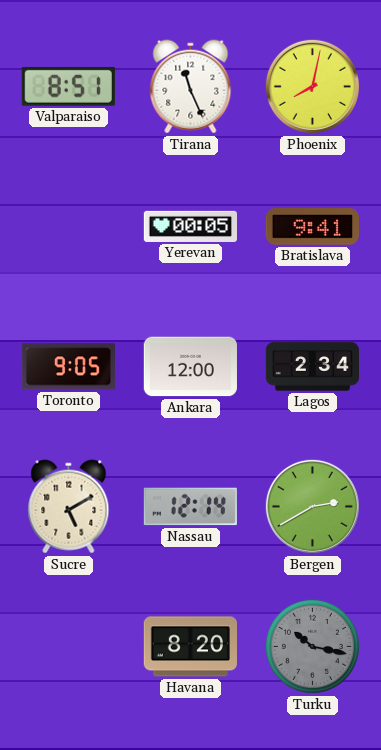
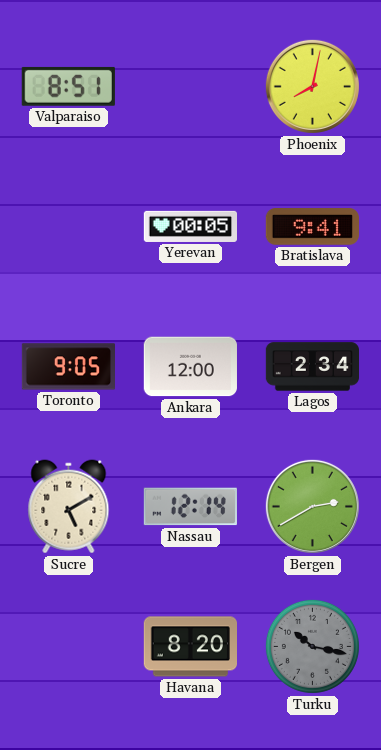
Tirana: 11:26 -> none
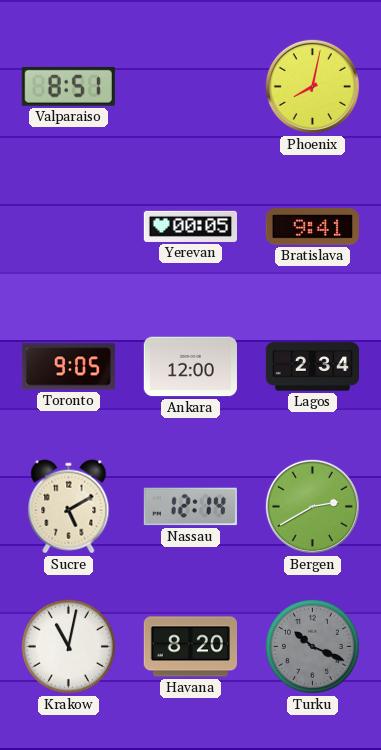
Krakow: none -> 11:02
Turku: 10:17 -> 10:19
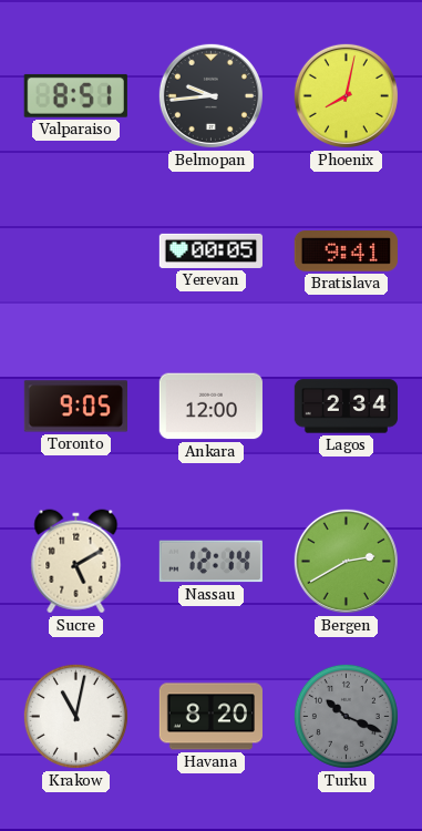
Belmopan: none -> 9:44
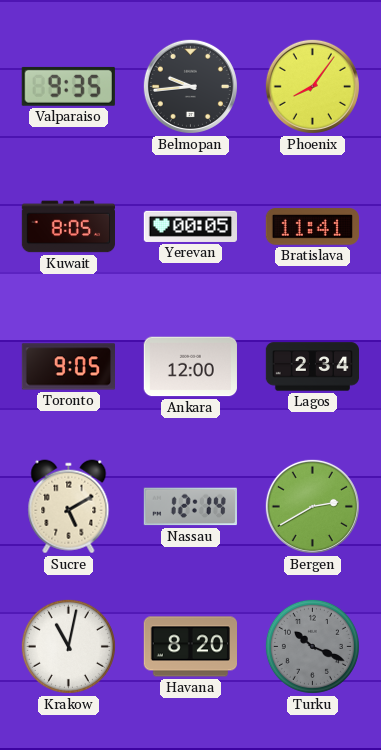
Valparaiso: 8:51 -> 9:35
Phoenix: 8:02 -> 8:06
Kuwait: none -> 8:05
Bratislava: 9:41 -> 11:41
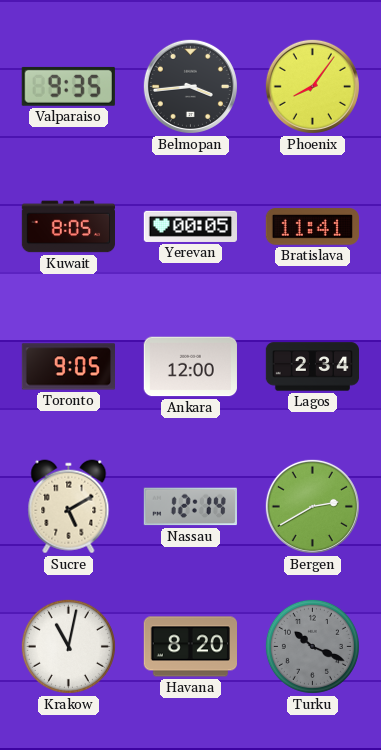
Belmopan: 9:44 -> 3:44
